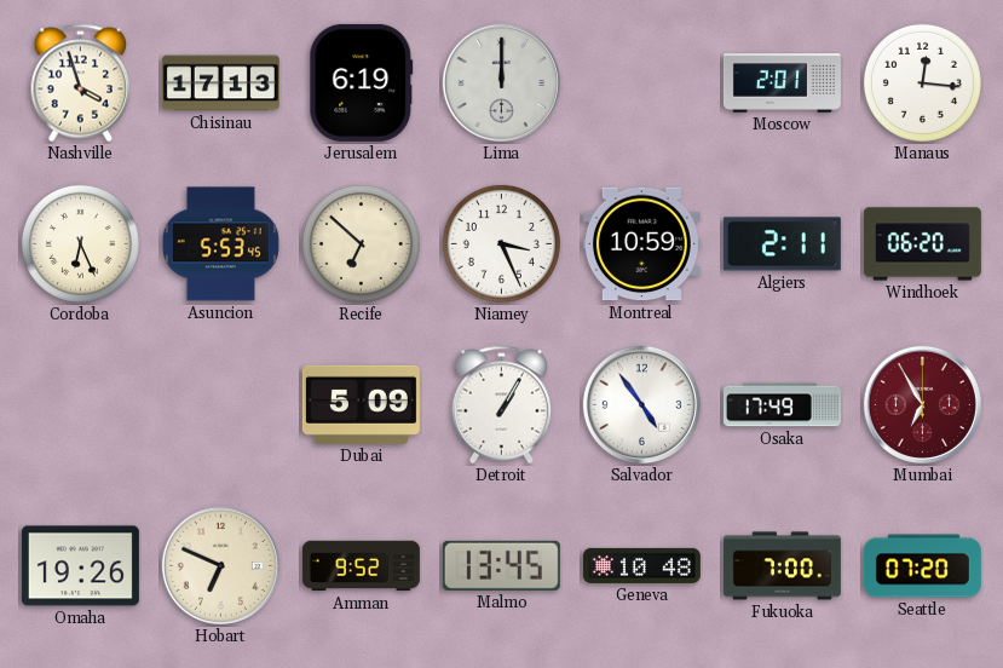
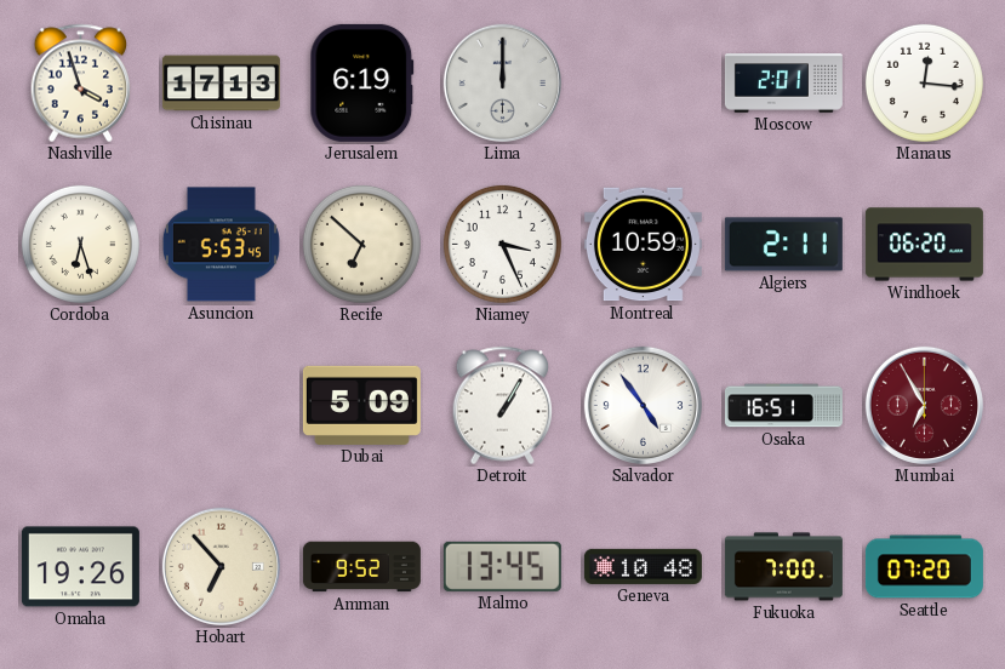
Cordoba: 6:26 -> 6:27
Osaka: 17:49 -> 16:51
Hobart: 6:49 -> 6:53
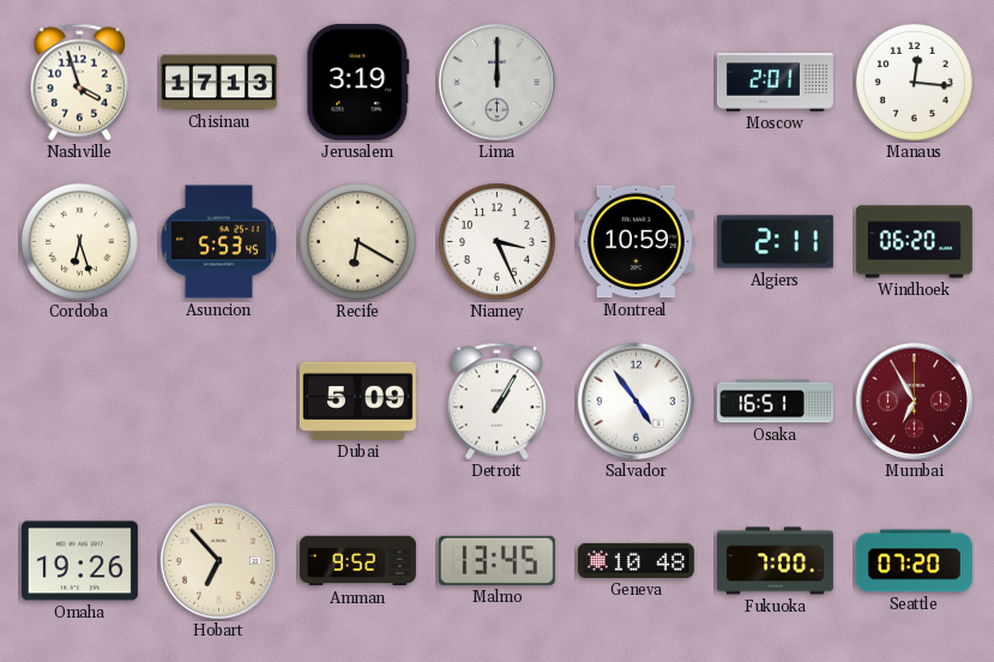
Jerusalem: 6:19 -> 3:19
Recife: 6:52 -> 6:20
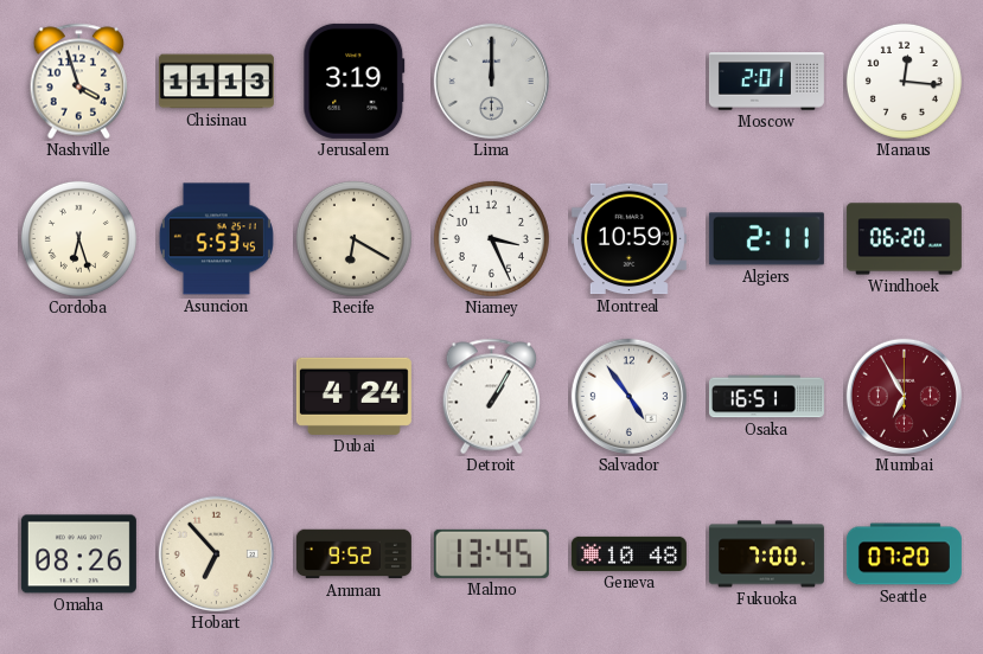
Chisinau: 17:13 -> 11:13
Dubai: 5:09 -> 4:24
Omaha: 19:26 -> 08:26
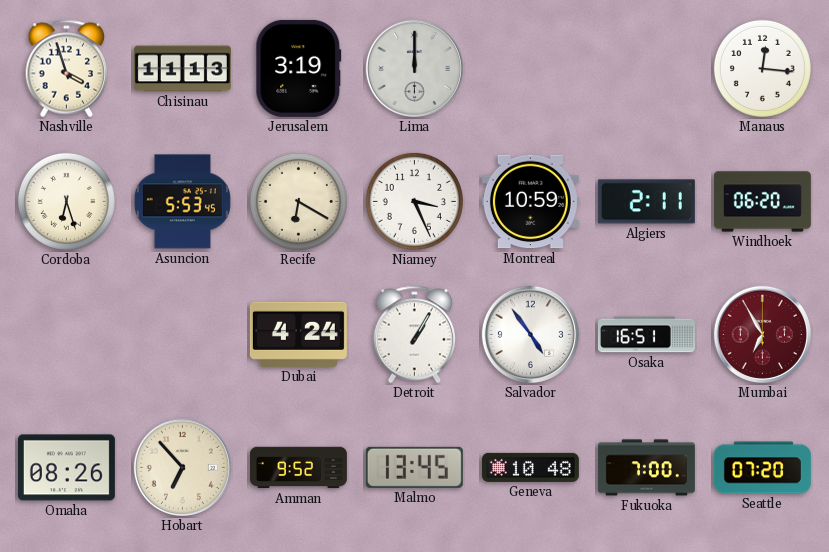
Moscow: 2:01 -> none
